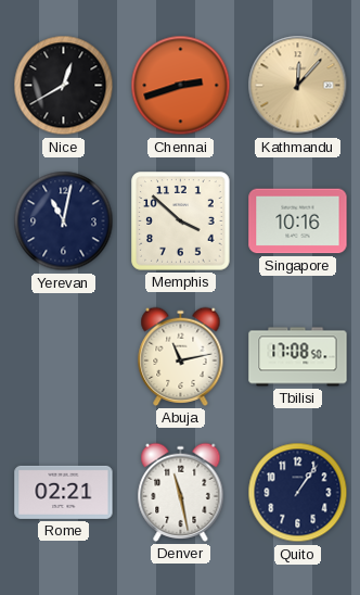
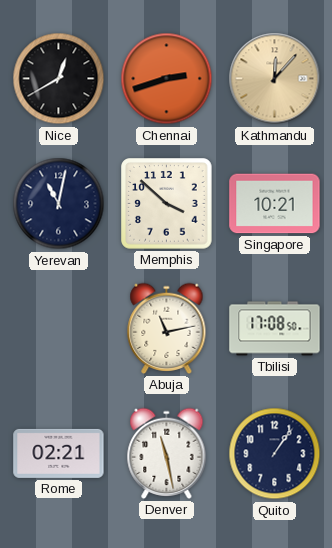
Singapore: 10:16 -> 10:21
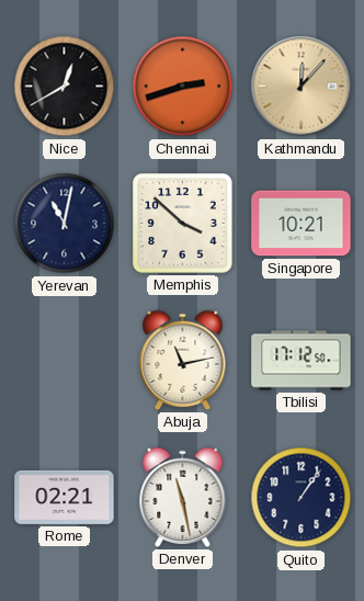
Tbilisi: 17:08 -> 17:12
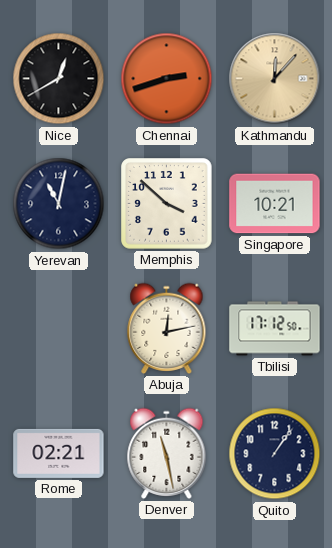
Abuja: 11:13 -> 12:13
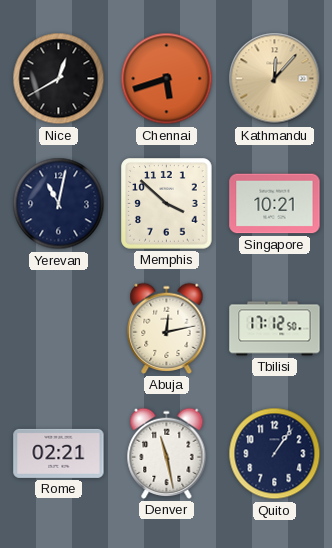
Chennai: 2:42 -> 5:42
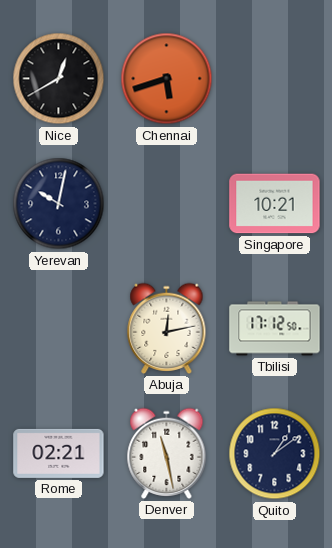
Kathmandu: 12:07 -> none
Yerevan: 11:02 -> 10:02
Memphis: 3:52 -> none
Quito: 1:06 -> 1:09
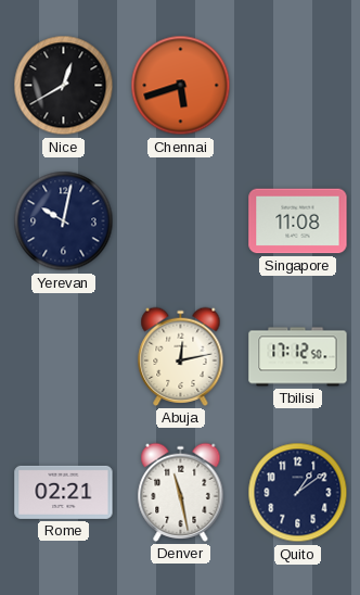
Singapore: 10:21 -> 11:08
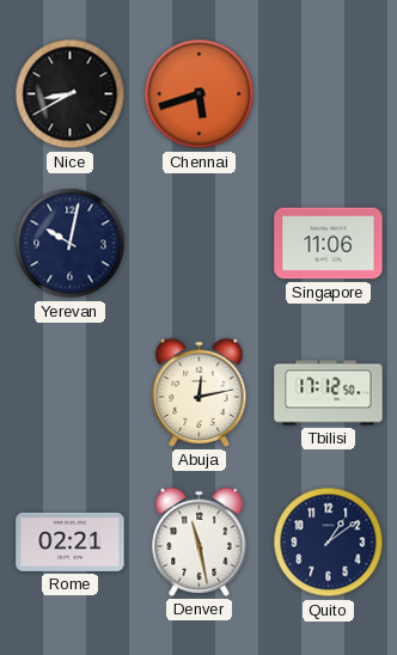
Nice: 12:40 -> 8:40
Singapore: 11:08 -> 11:06
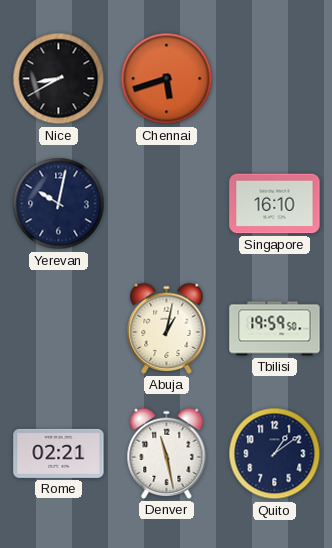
Singapore: 11:06 -> 16:10
Abuja: 12:13 -> 1:02
Tbilisi: 17:12 -> 19:59
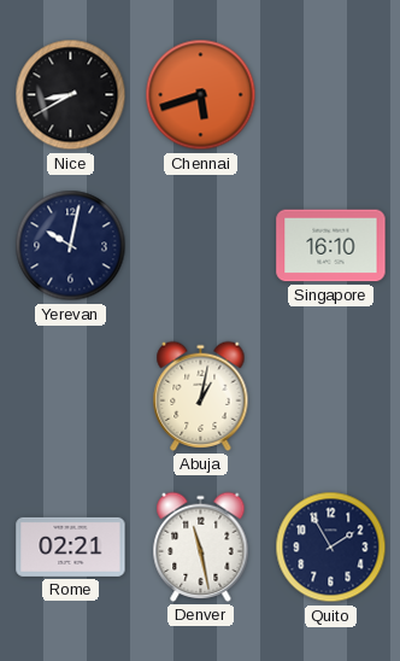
Tbilisi: 19:59 -> none
Quito: 1:09 -> 1:55
